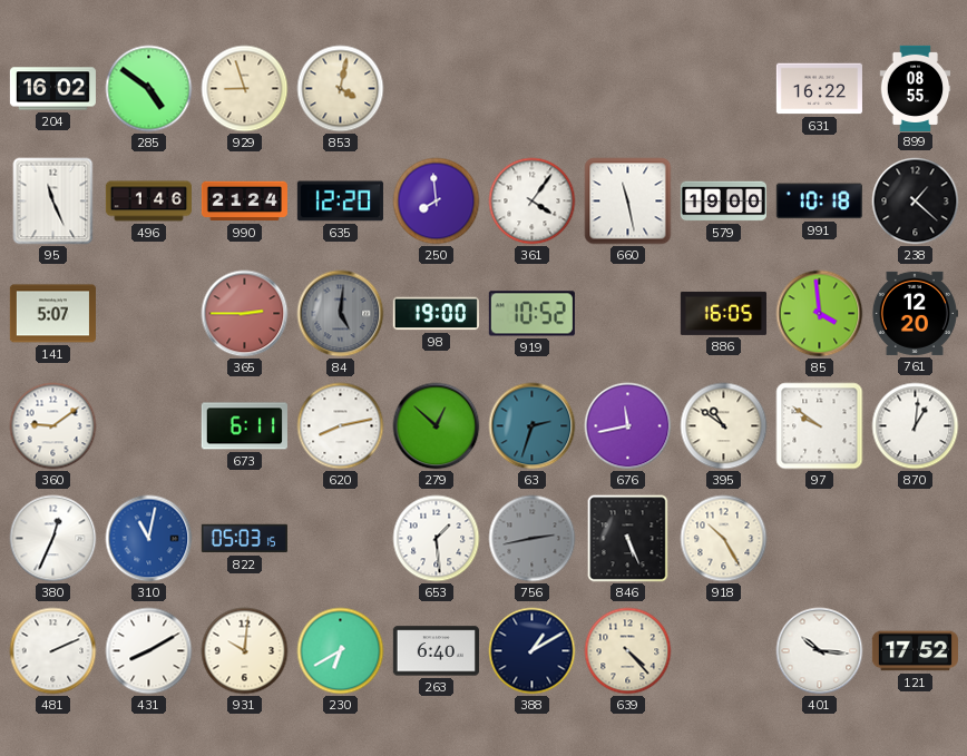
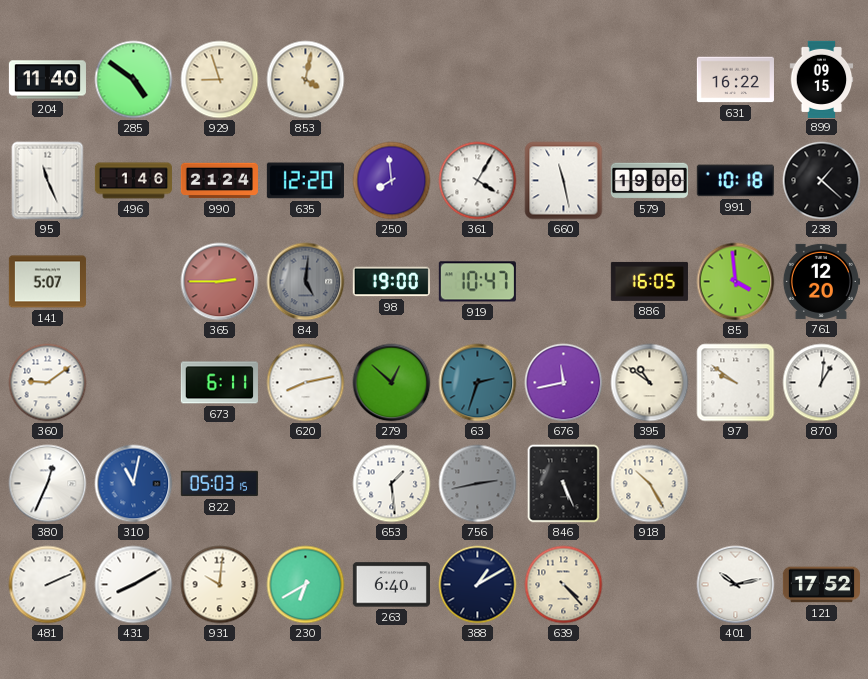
204: 16:02 -> 11:40
899: 08:55 -> 09:15
361: 4:06 -> 4:05
919: 10:52 -> 10:47
401: 10:16 -> 10:13
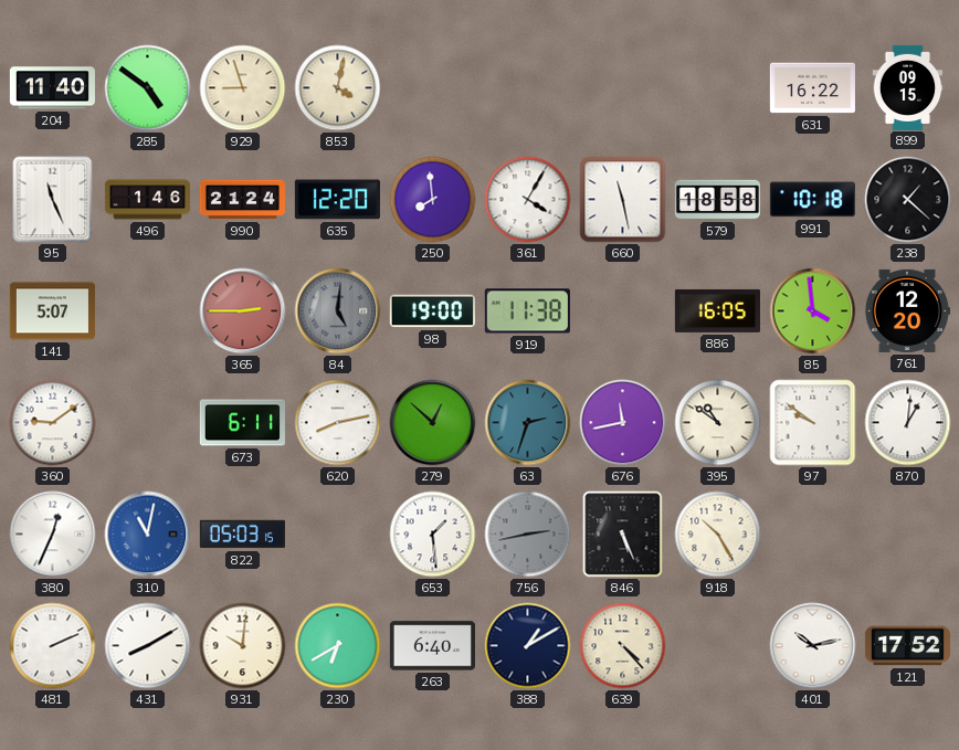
579: 19:00 -> 18:58
919: 10:47 -> 11:38
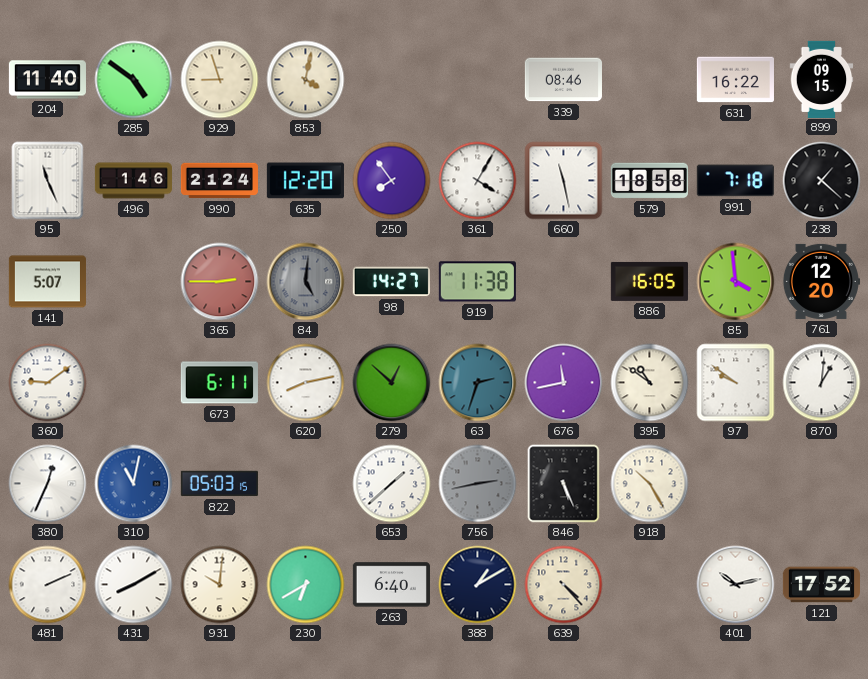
339: none -> 08:46
250: 7:59 -> 7:54
991: 10:18 -> 7:18
98: 19:00 -> 14:27
653: 1:29 -> 1:38
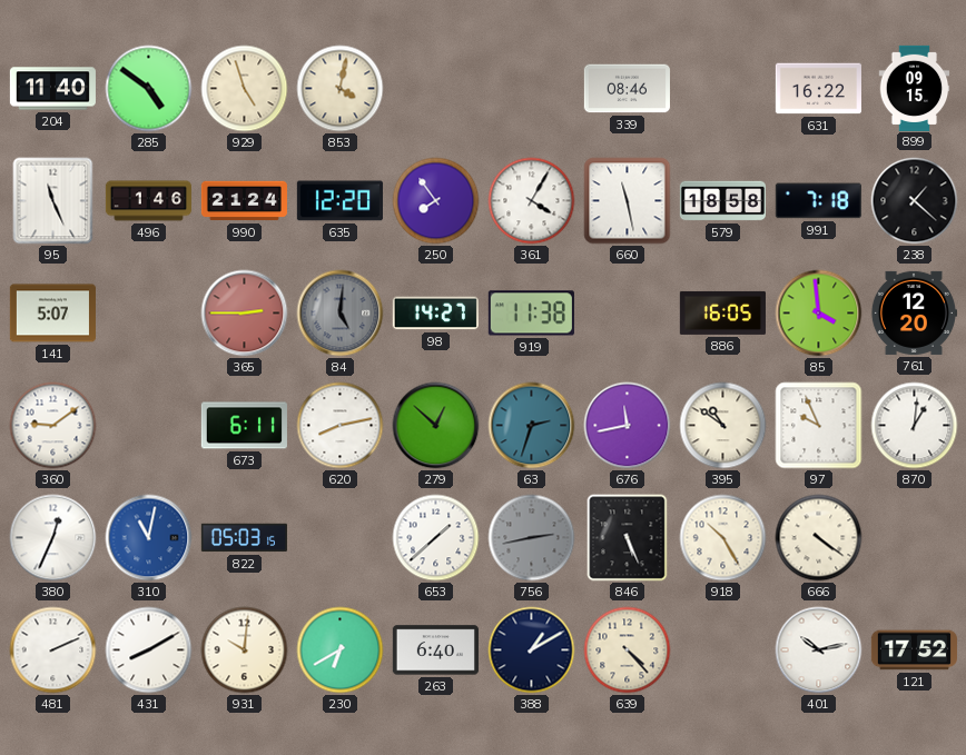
929: 8:57 -> 4:57
97: 9:51 -> 9:56
666: none -> 4:21
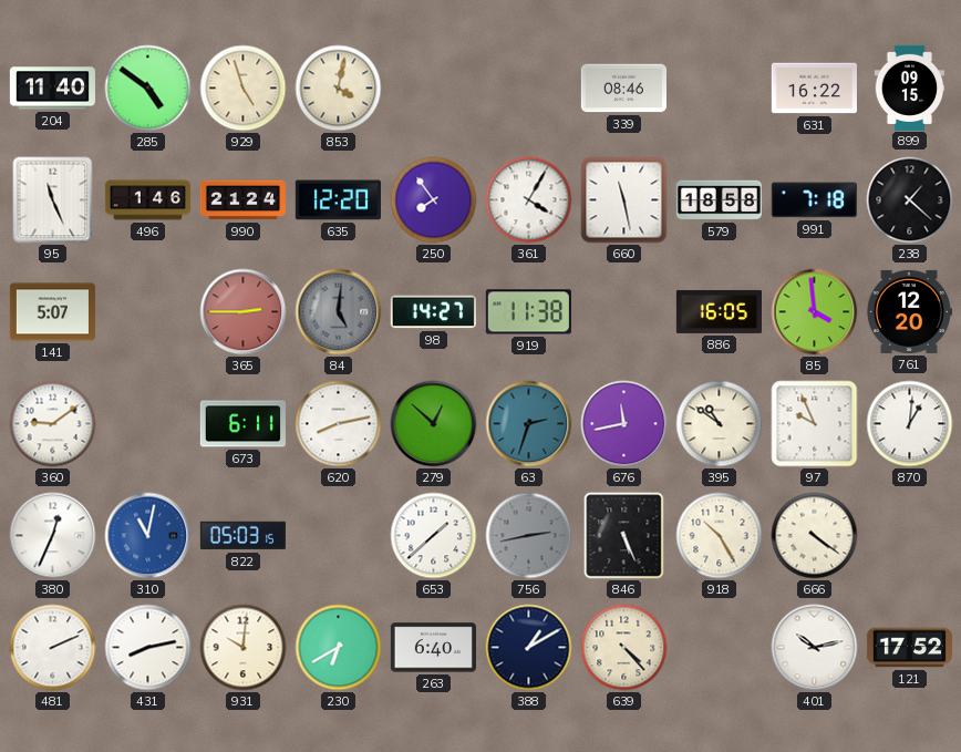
431: 8:10 -> 8:13
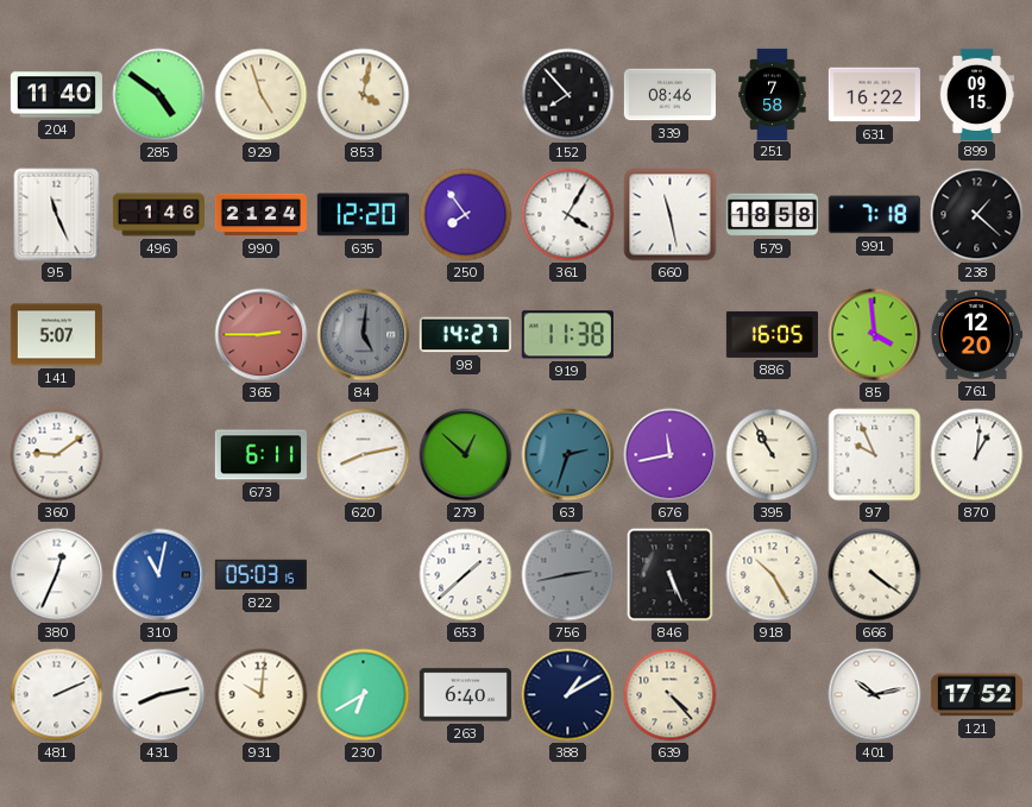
152: none -> 7:53
251: none -> 7:58
395: 10:51 -> 10:55
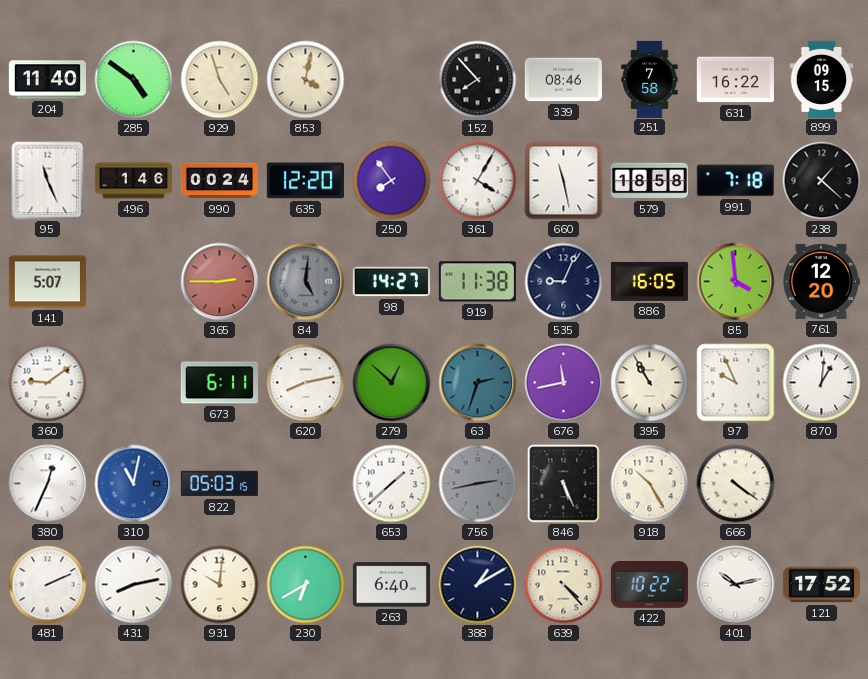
990: 21:24 -> 00:24
535: none -> 9:04
422: none -> 10:22
